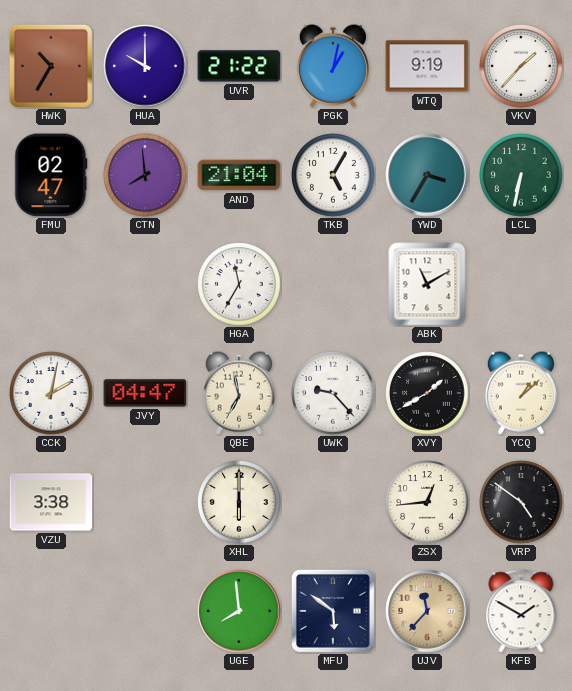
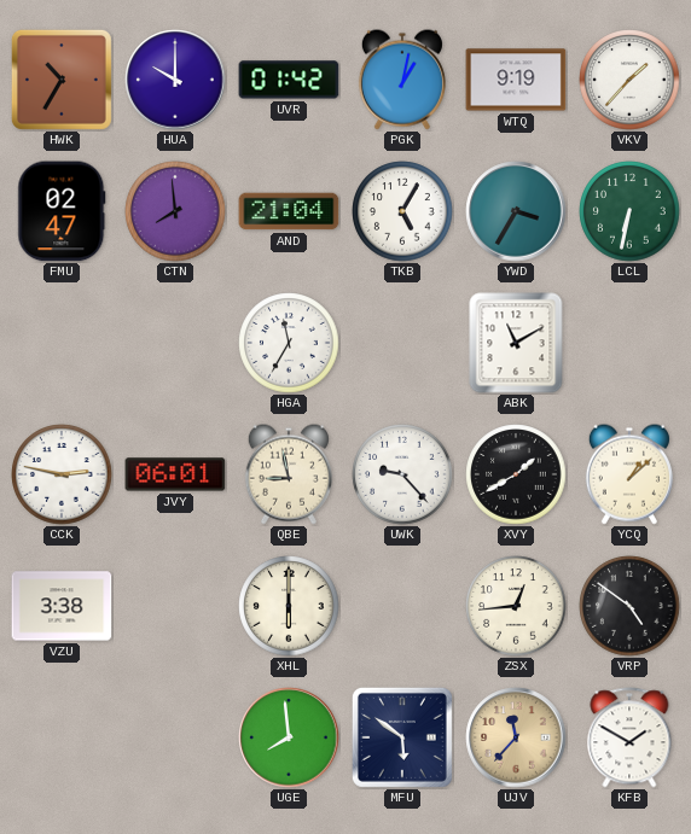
UVR: 21:22 -> 01:42
CCK: 2:02 -> 2:47
JVY: 04:47 -> 06:01
QBE: 6:58 -> 8:58
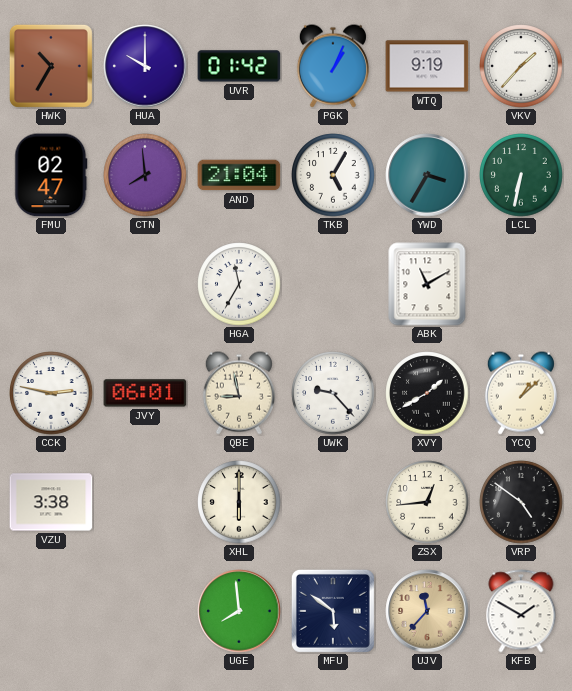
PGK: 1:02 -> 1:04
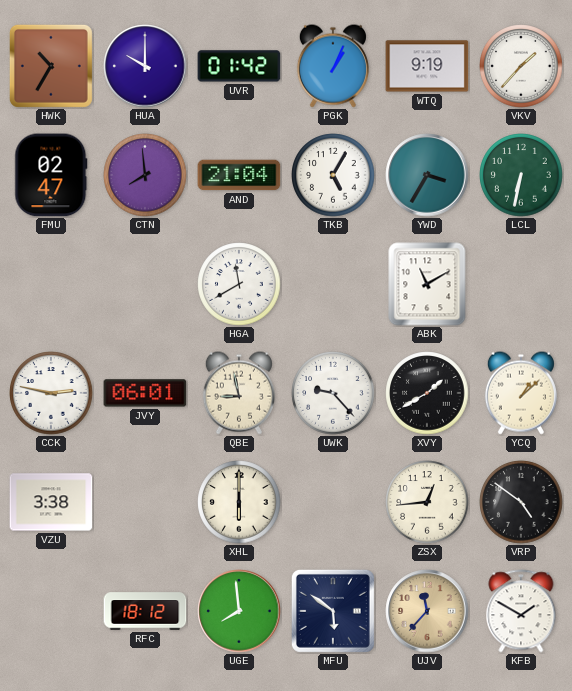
HGA: 11:35 -> 11:40
RFC: none -> 18:12
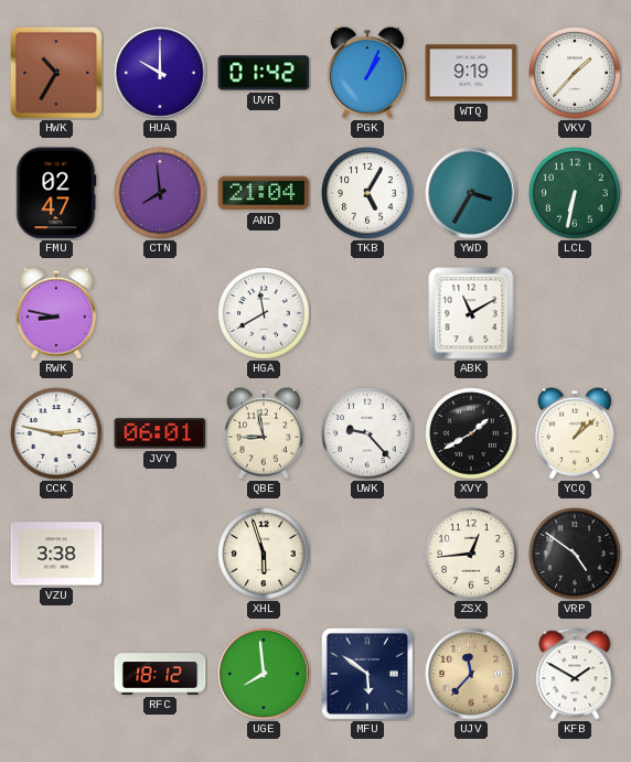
RWK: none -> 8:47
XHL: 6:00 -> 5:57
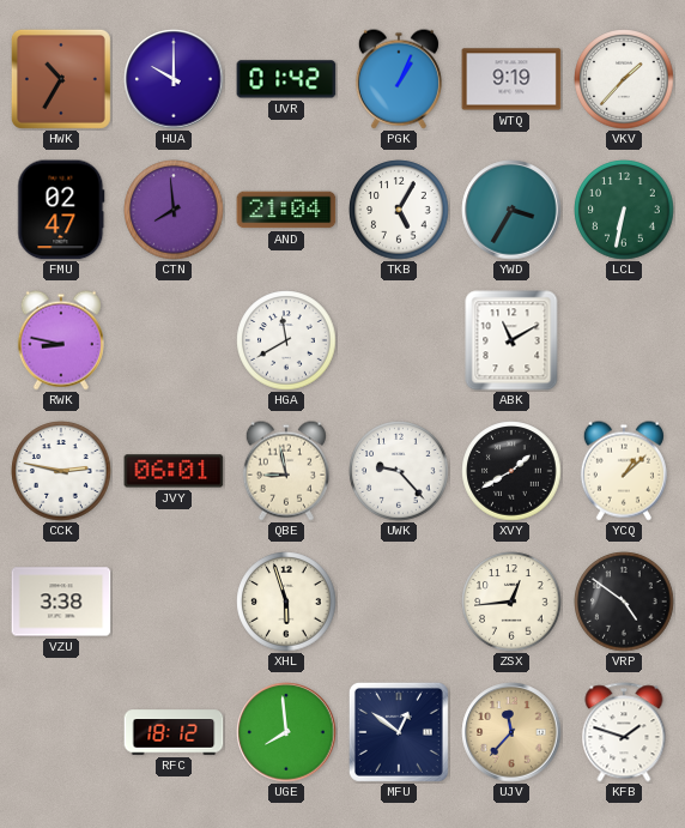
MFU: 5:51 -> 12:51
KFB: 1:50 -> 1:48
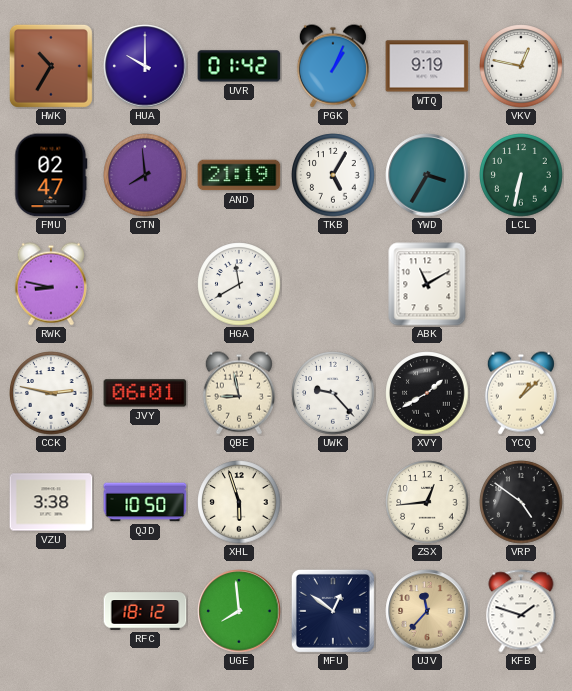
VKV: 1:37 -> 12:47
AND: 21:04 -> 21:19
QJD: none -> 10:50
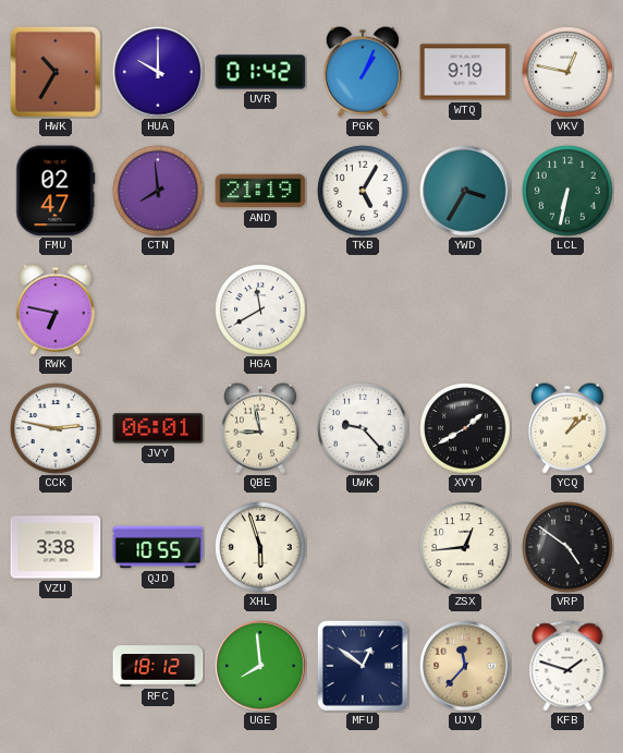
RWK: 8:47 -> 6:47
ABK: 11:10 -> none
QJD: 10:50 -> 10:55
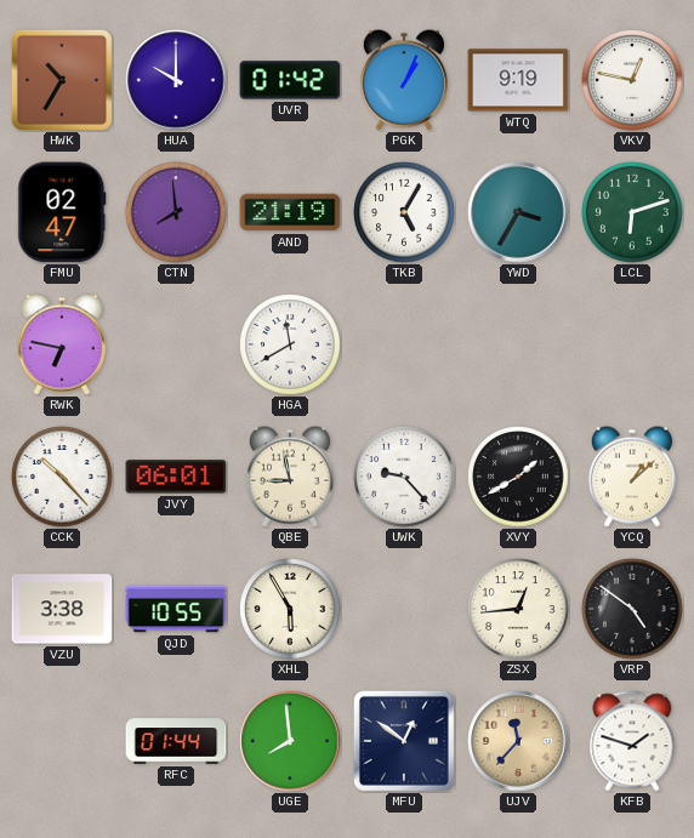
LCL: 6:32 -> 6:12
CCK: 2:47 -> 10:23
XHL: 5:57 -> 5:55
RFC: 18:12 -> 01:44
